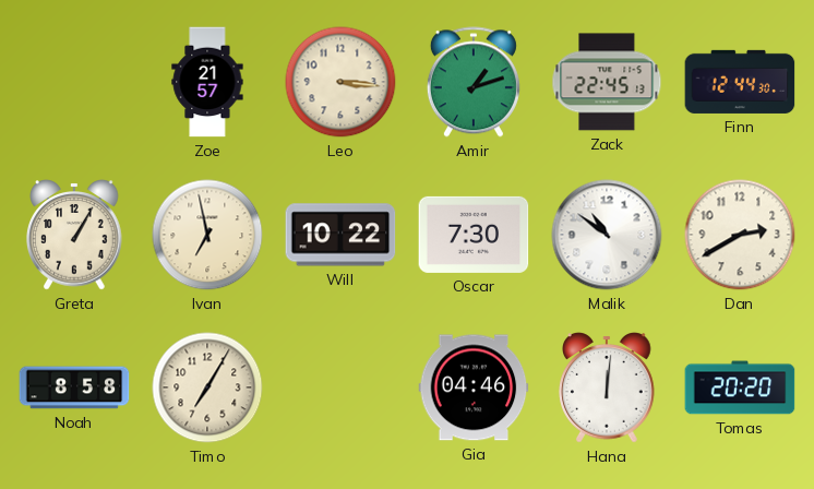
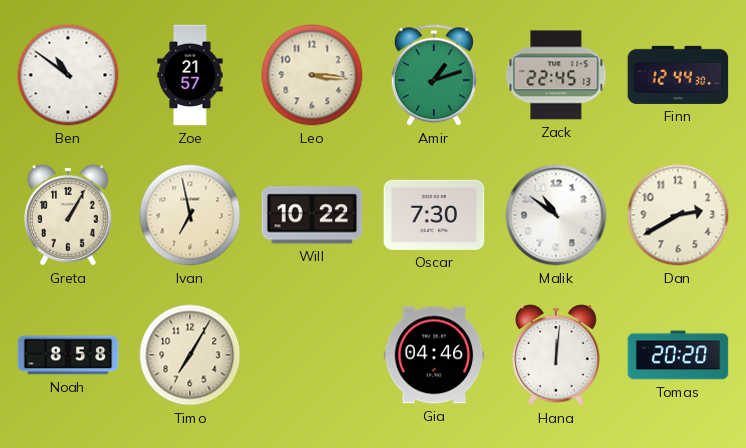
Ben: none -> 10:51
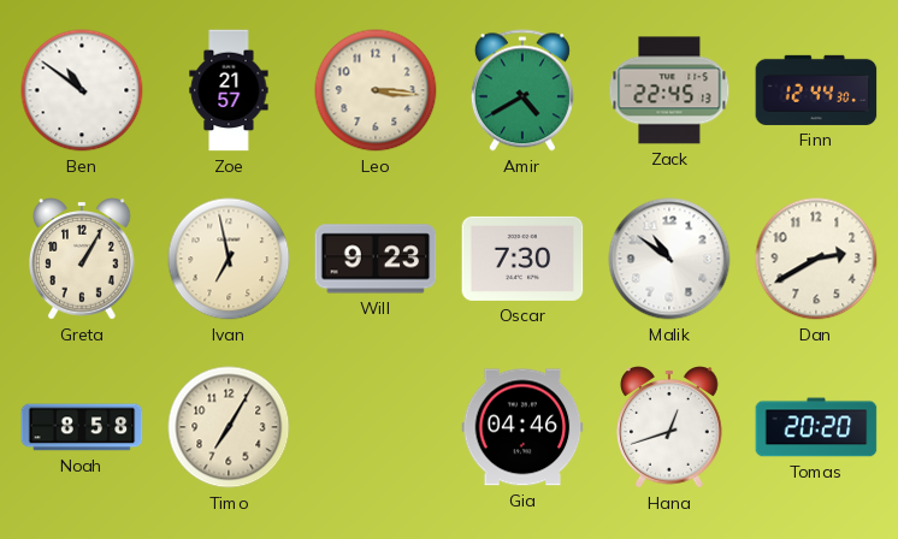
Amir: 1:12 -> 4:40
Will: 10:22 -> 9:23
Hana: 12:01 -> 12:42
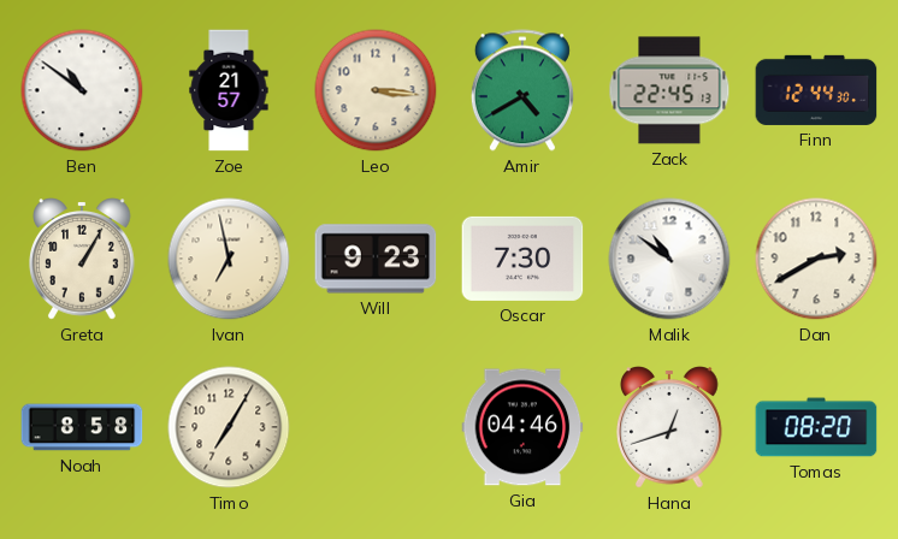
Tomas: 20:20 -> 08:20
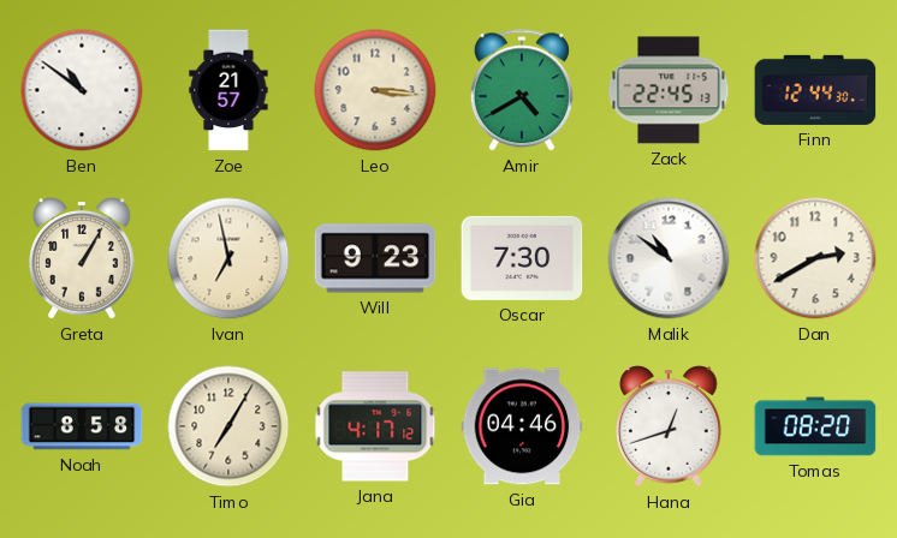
Jana: none -> 4:17
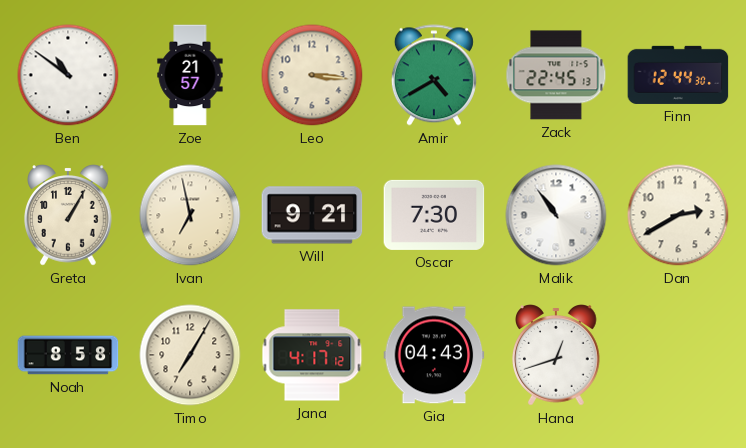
Will: 9:23 -> 9:21
Malik: 10:51 -> 10:54
Gia: 04:46 -> 04:43
Tomas: 08:20 -> none
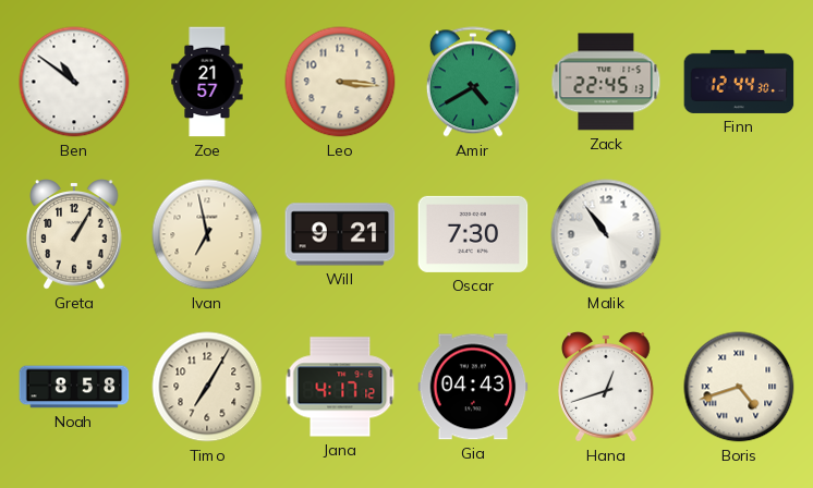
Dan: 2:40 -> none
Boris: none -> 4:42
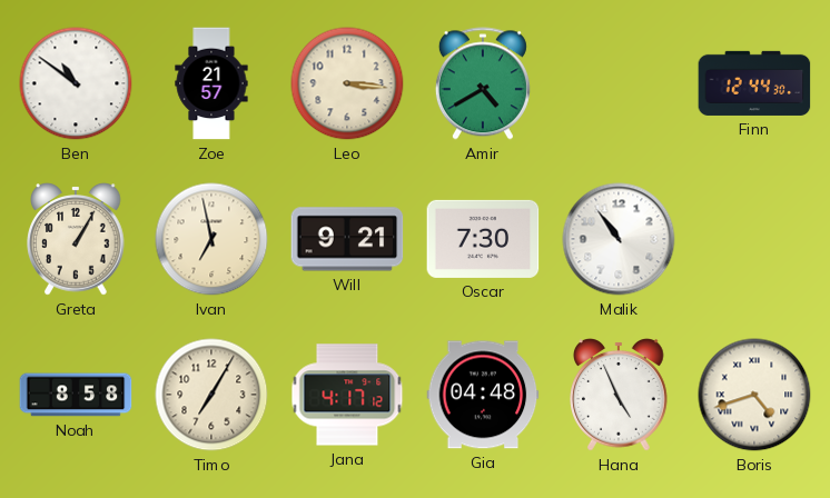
Zack: 22:45 -> none
Gia: 04:43 -> 04:48
Hana: 12:42 -> 4:56
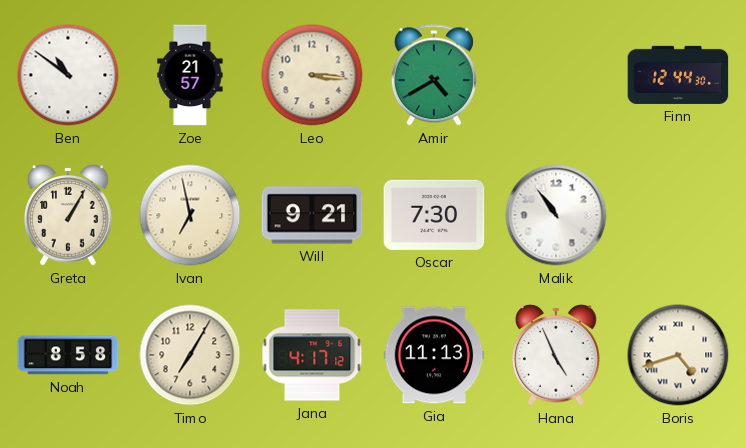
Gia: 04:48 -> 11:13
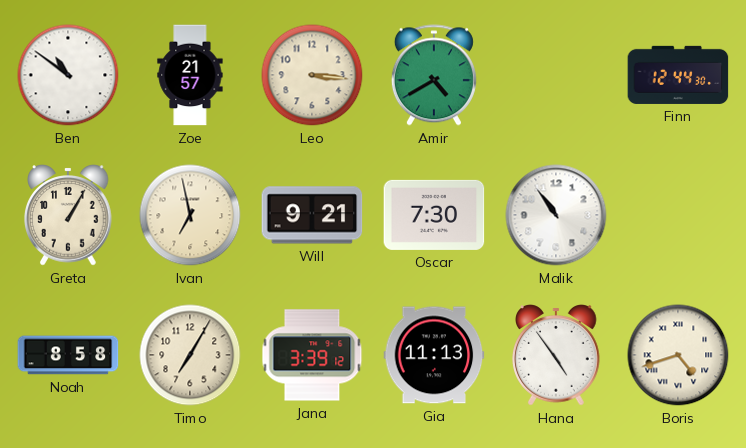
Jana: 4:17 -> 3:39
Hana: 4:56 -> 4:54
